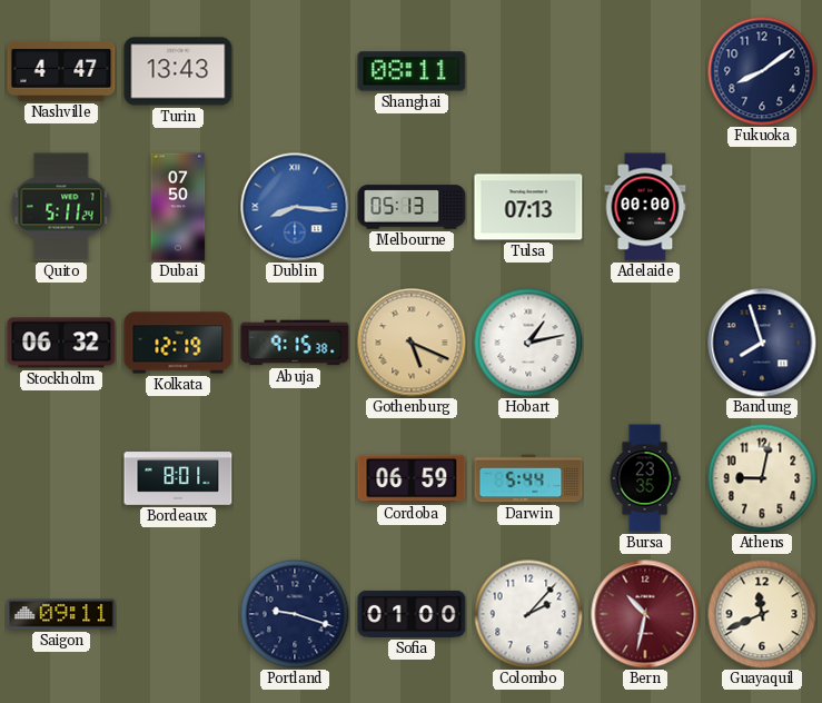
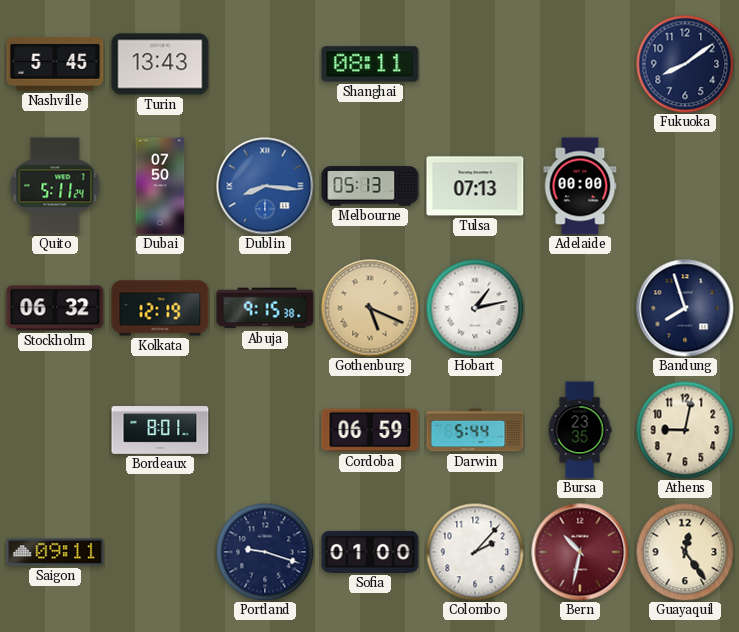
Nashville: 4:47 -> 5:45
Guayaquil: 11:41 -> 12:24
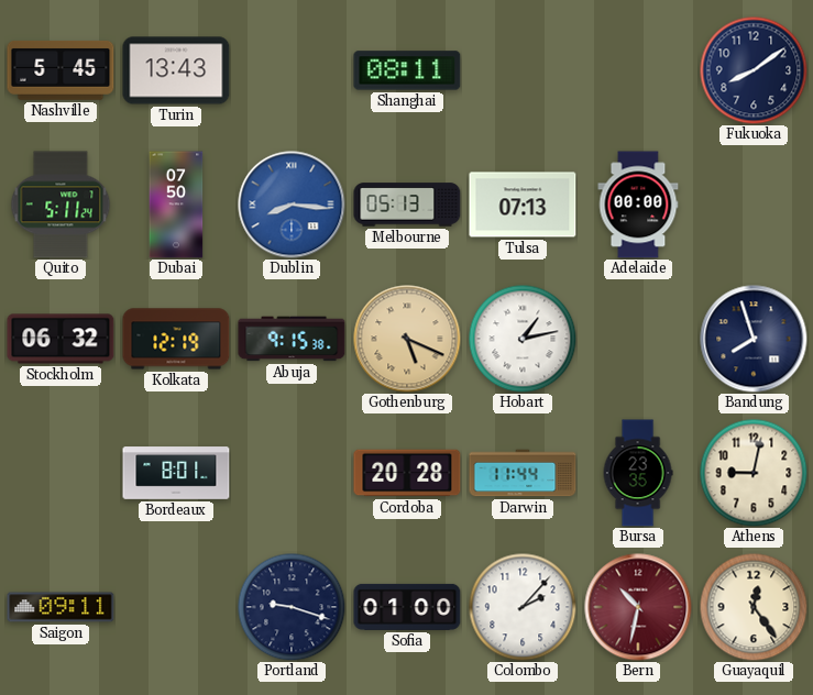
Cordoba: 06:59 -> 20:28
Darwin: 5:44 -> 11:44
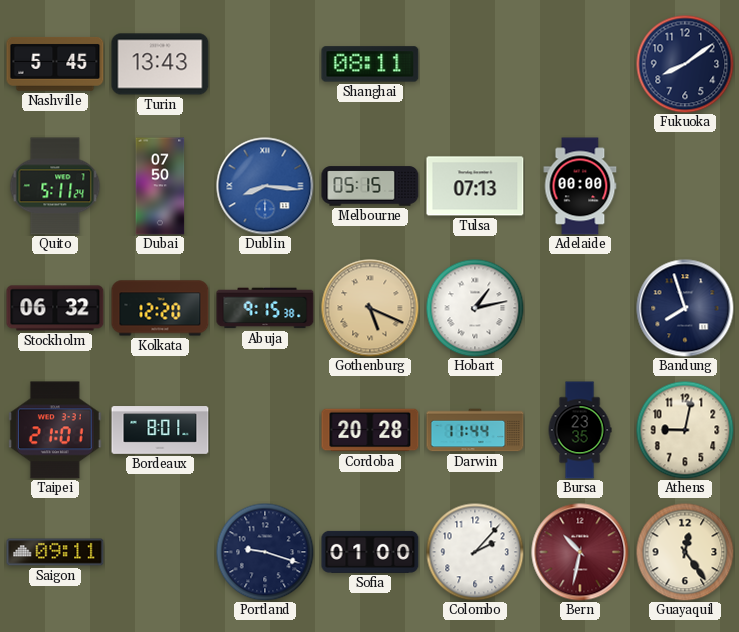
Melbourne: 05:13 -> 05:15
Kolkata: 12:19 -> 12:20
Taipei: none -> 21:01
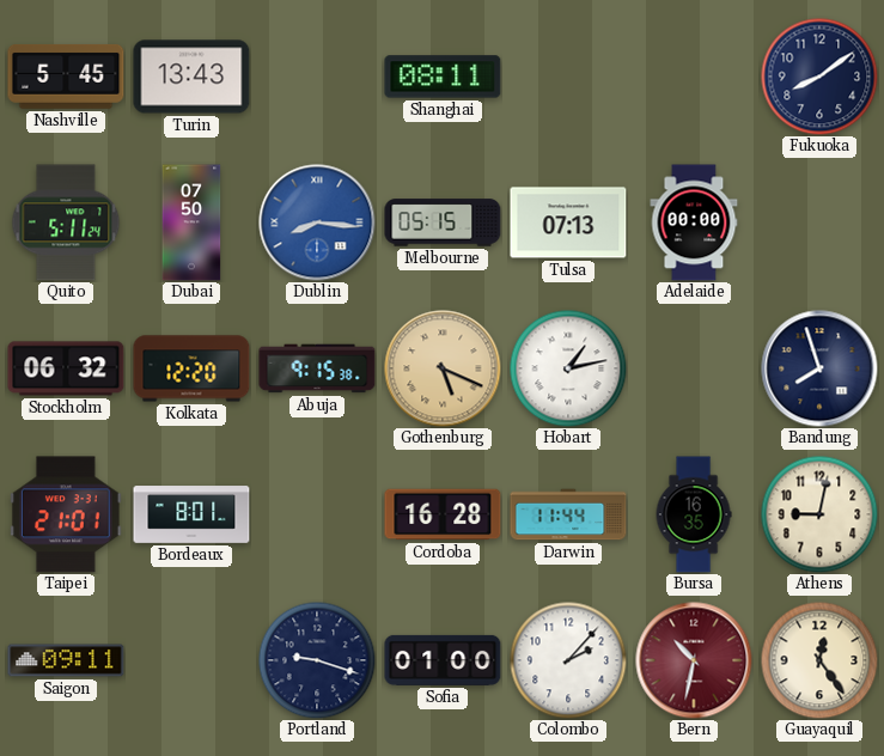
Cordoba: 20:28 -> 16:28
Bursa: 23:35 -> 16:35
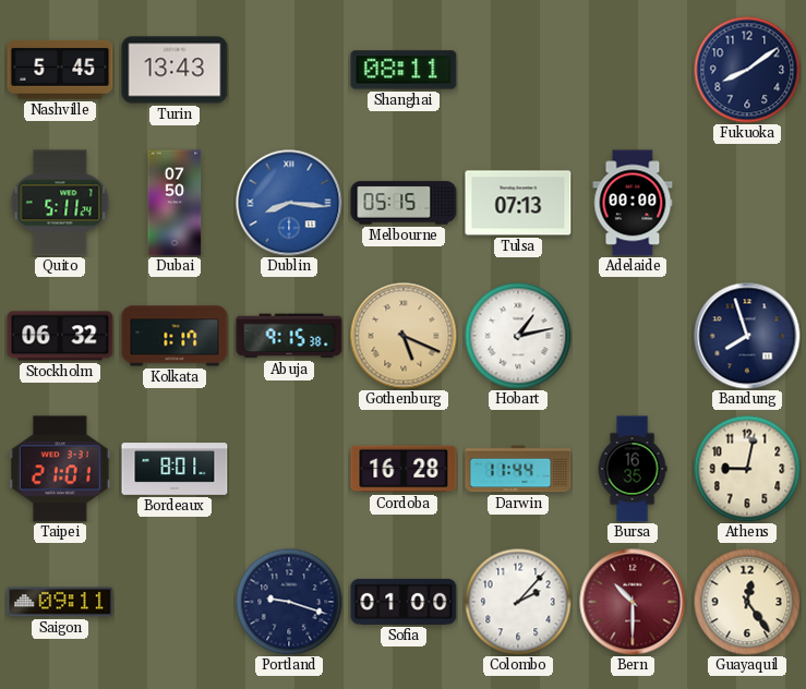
Kolkata: 12:20 -> 1:17
Bern: 10:32 -> 10:30
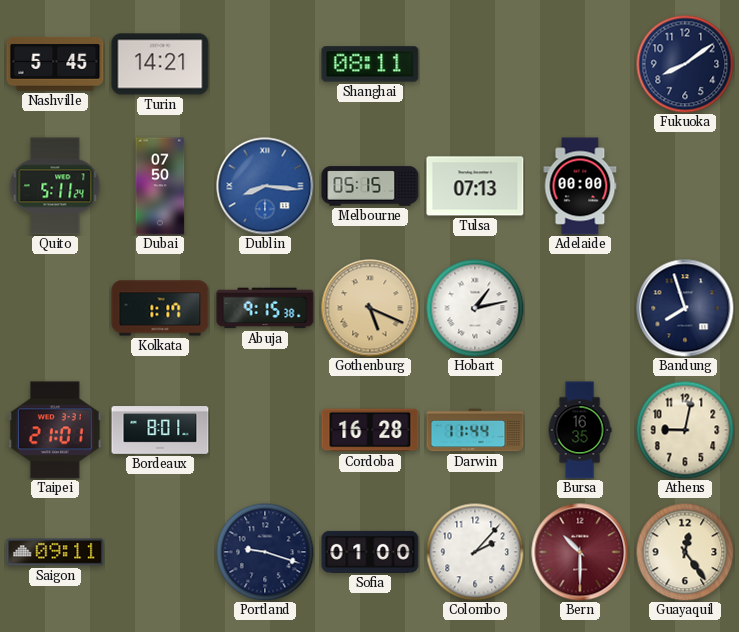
Turin: 13:43 -> 14:21
Stockholm: 06:32 -> none
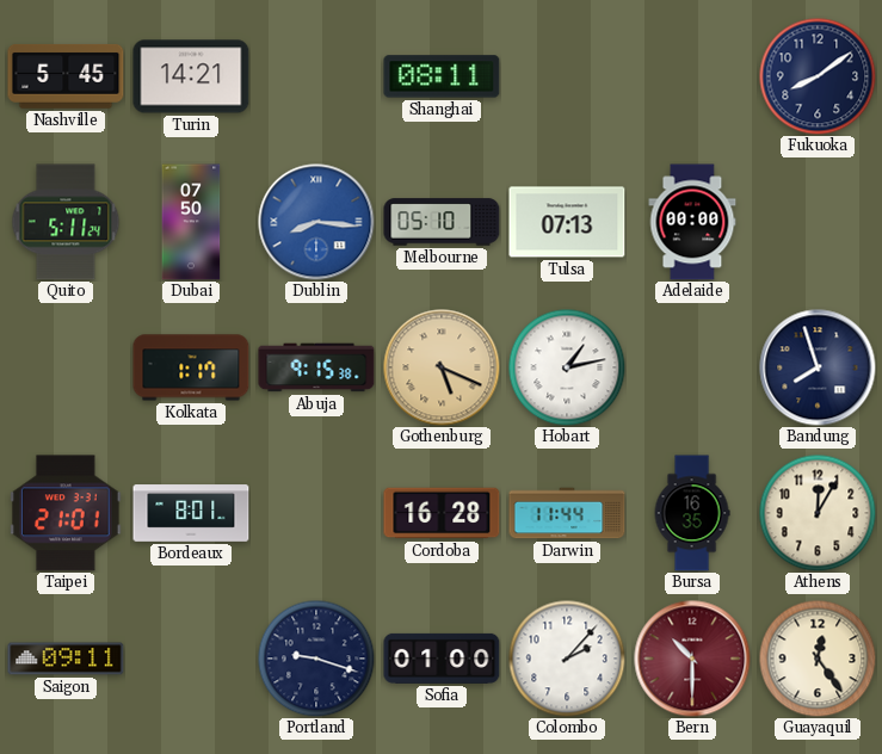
Melbourne: 05:15 -> 05:10
Athens: 9:02 -> 12:05
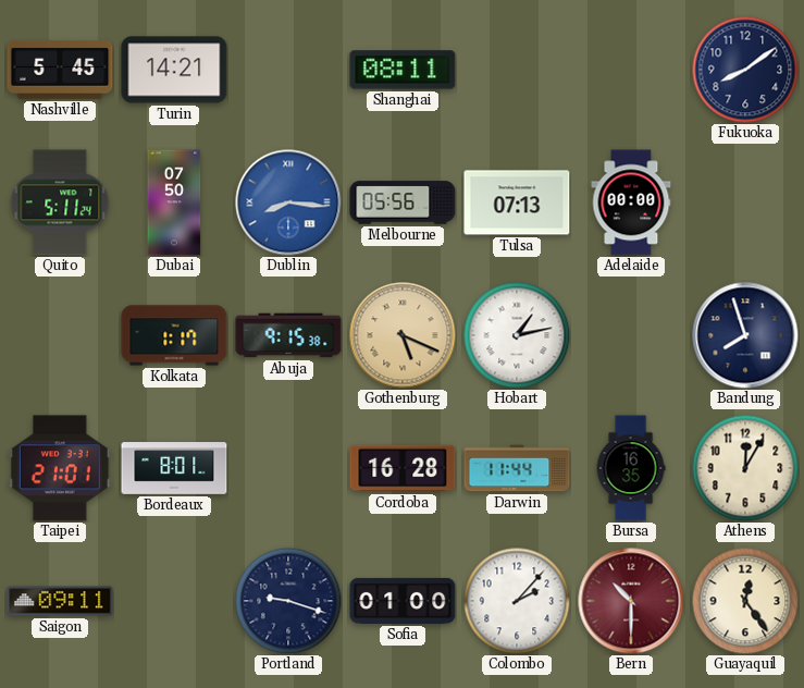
Melbourne: 05:10 -> 05:56
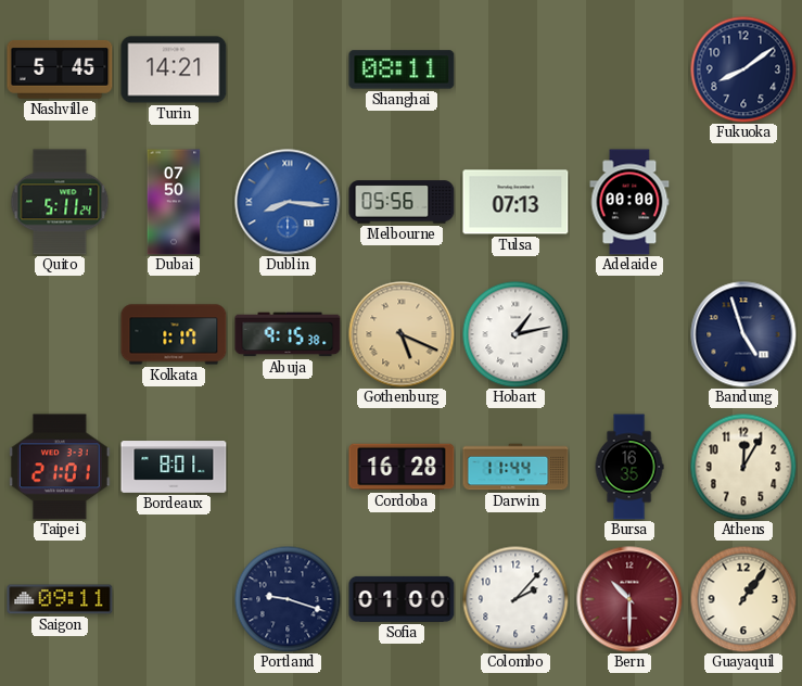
Bandung: 7:57 -> 4:57
Guayaquil: 12:24 -> 1:06
